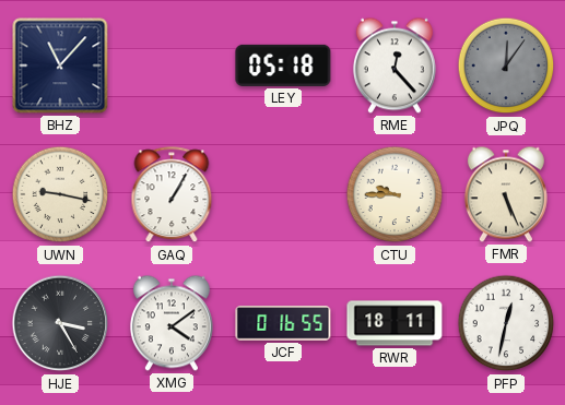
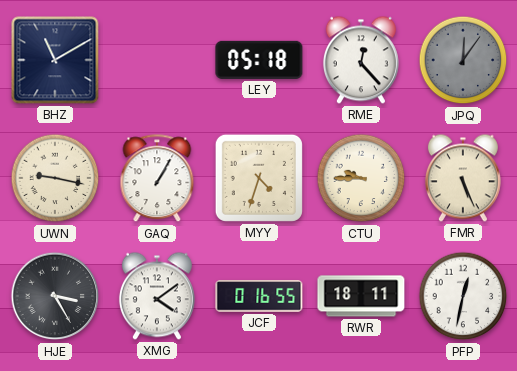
BHZ: 11:07 -> 11:10
MYY: none -> 4:33
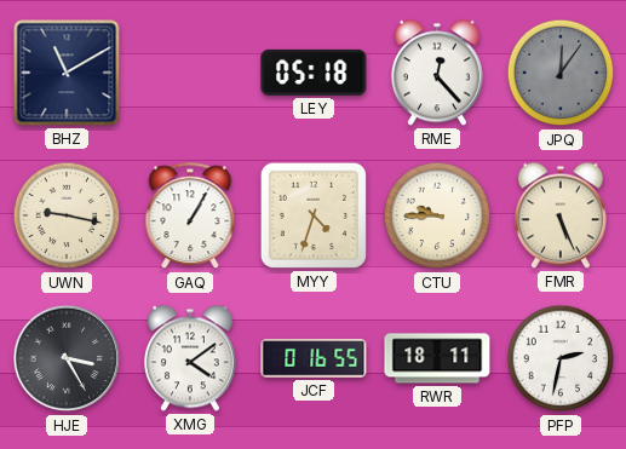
PFP: 12:32 -> 2:32
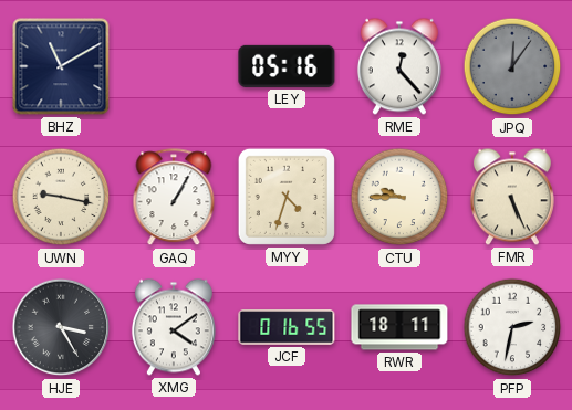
LEY: 05:18 -> 05:16
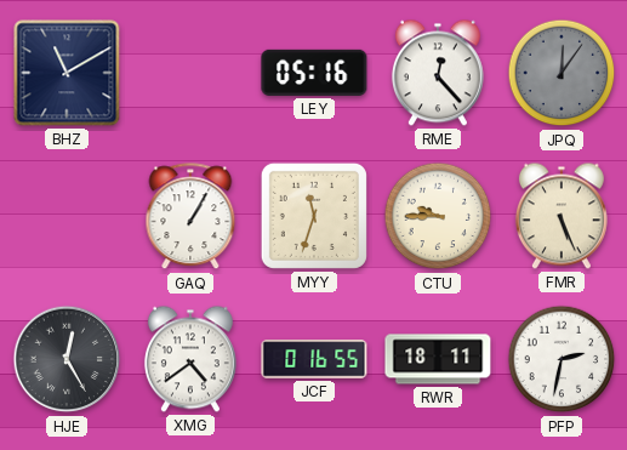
UWN: 9:17 -> none
MYY: 4:33 -> 11:33
HJE: 3:25 -> 12:25
XMG: 4:09 -> 4:39
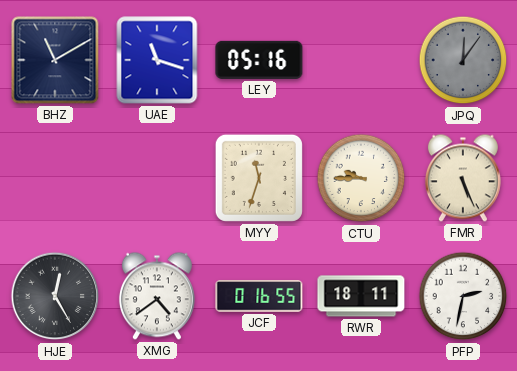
UAE: none -> 11:18
RME: 12:23 -> none
GAQ: 1:05 -> none
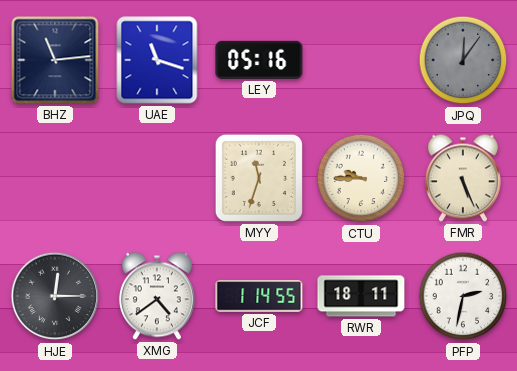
BHZ: 11:10 -> 11:14
HJE: 12:25 -> 12:15
JCF: 0:16 -> 1:14
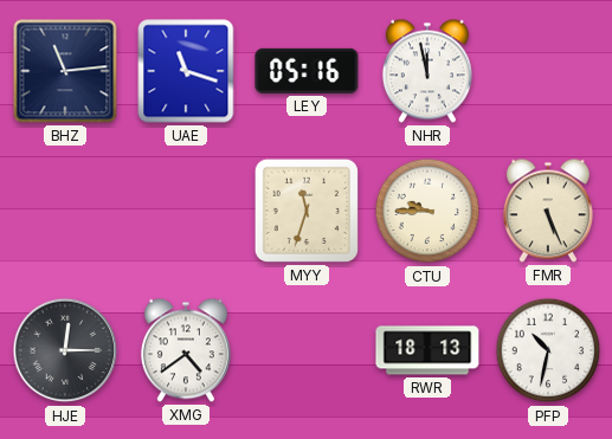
NHR: none -> 11:58
JPQ: 12:06 -> none
JCF: 1:14 -> none
RWR: 18:11 -> 18:13
PFP: 2:32 -> 10:32
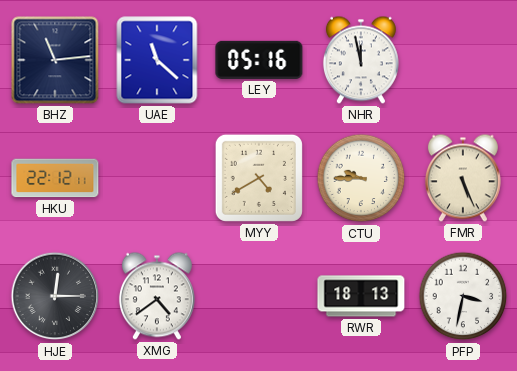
UAE: 11:18 -> 11:22
HKU: none -> 22:12
MYY: 11:33 -> 4:40
PFP: 10:32 -> 3:32
